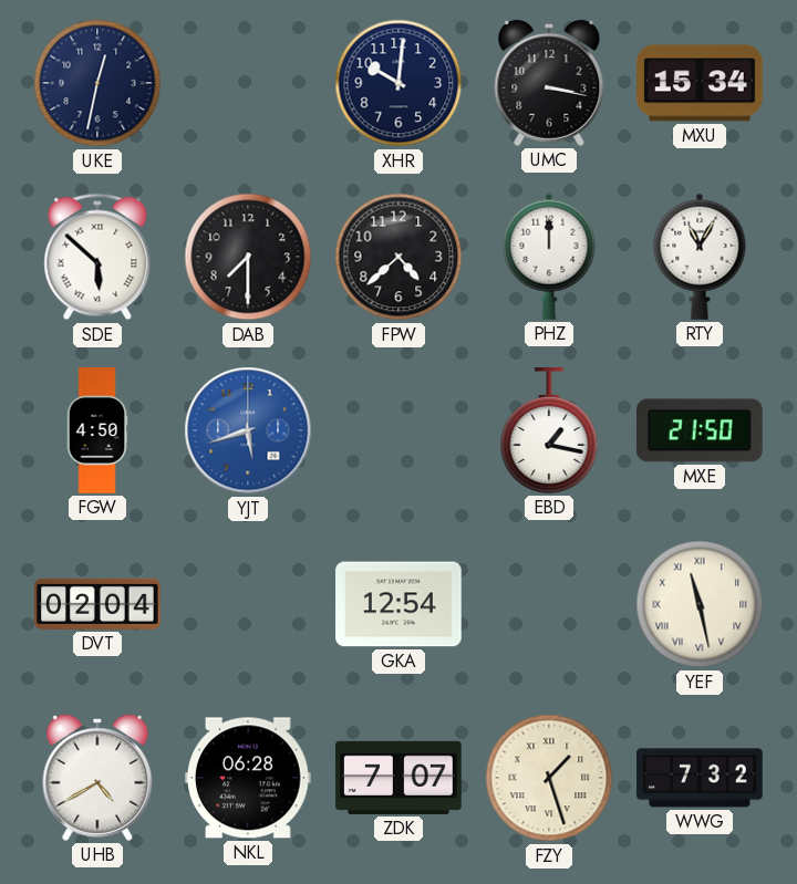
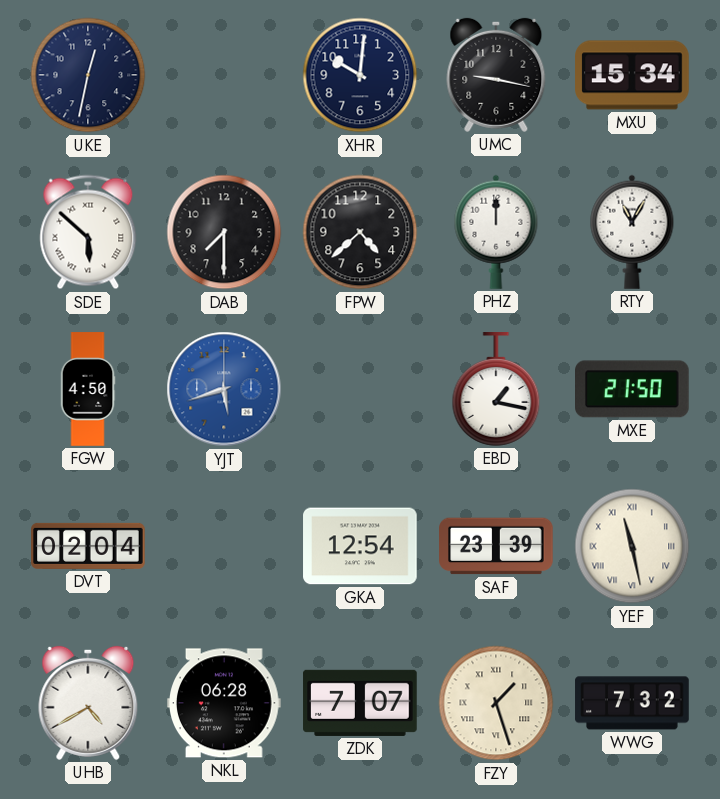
UMC: 3:17 -> 9:17
SAF: none -> 23:39
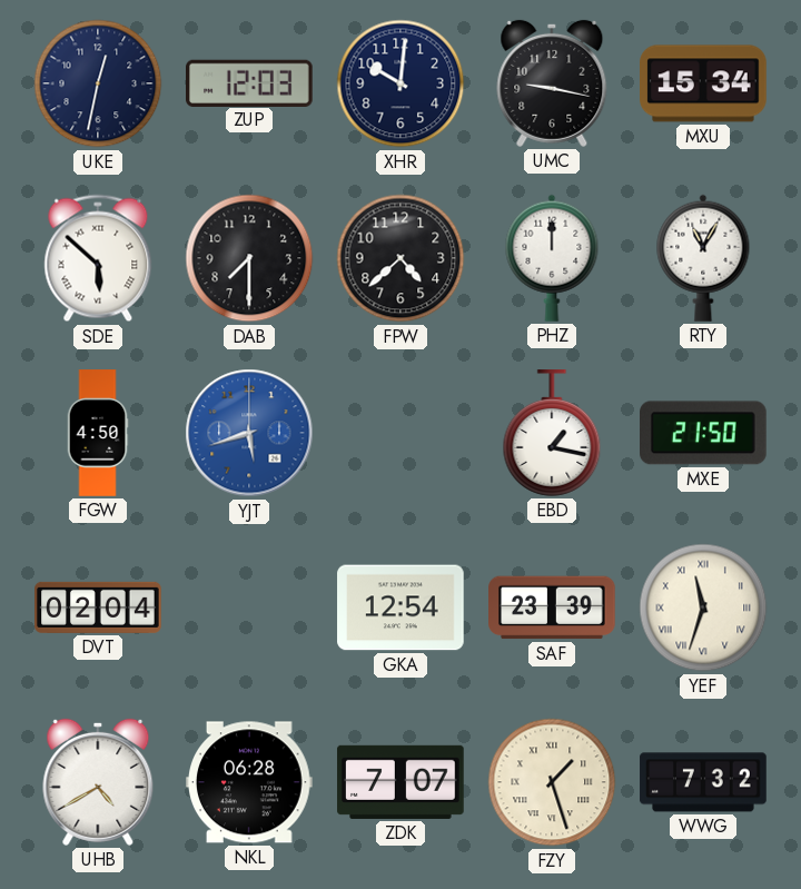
ZUP: none -> 12:03
YEF: 11:28 -> 11:33
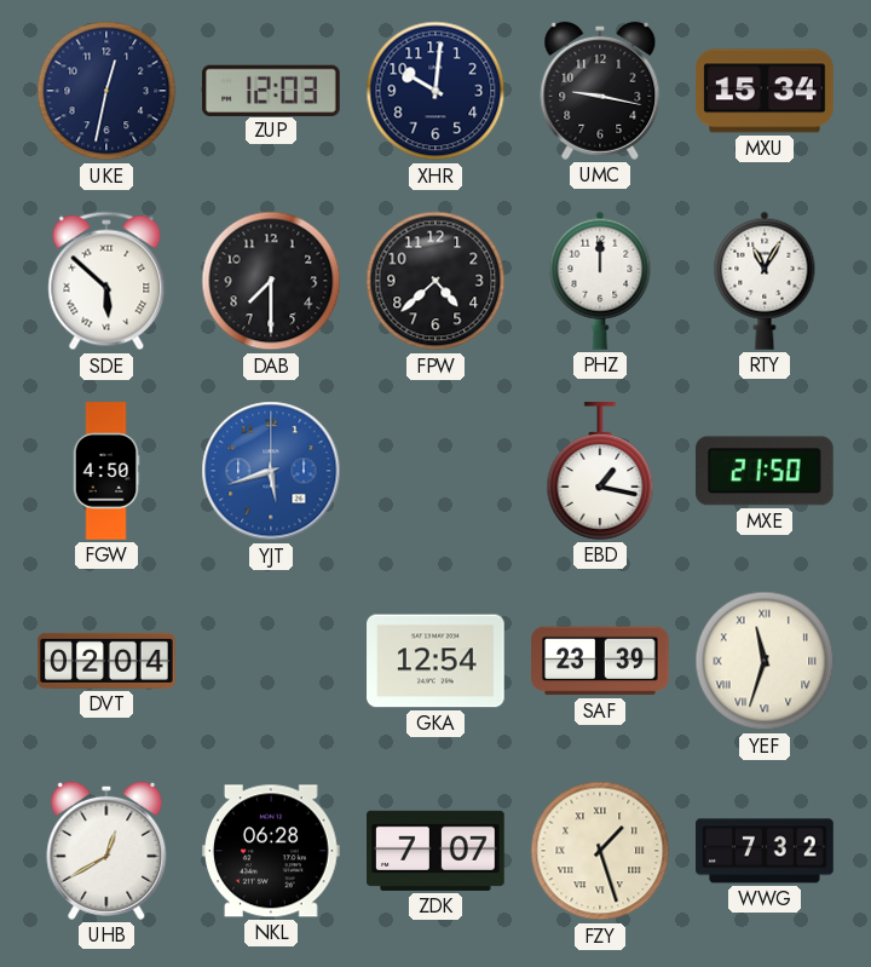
UHB: 4:40 -> 12:40
